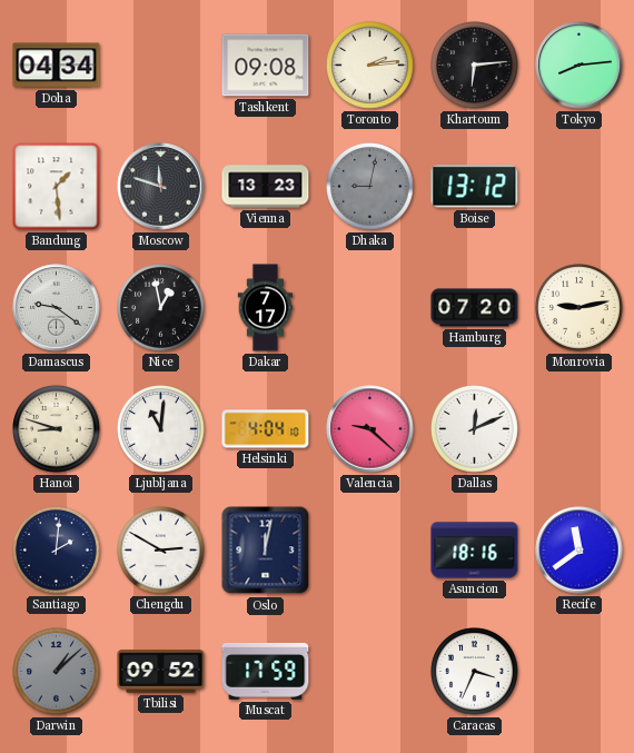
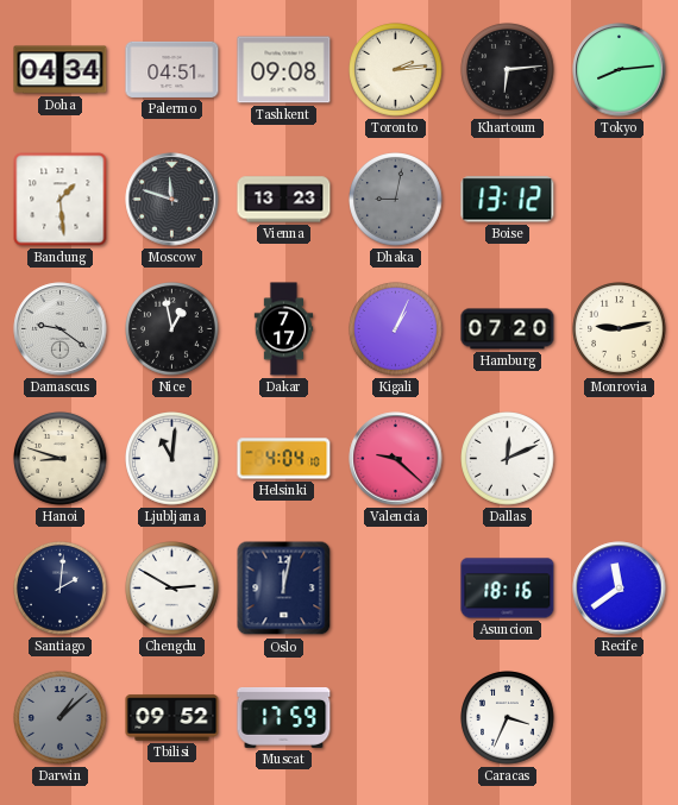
Palermo: none -> 04:51
Kigali: none -> 1:04
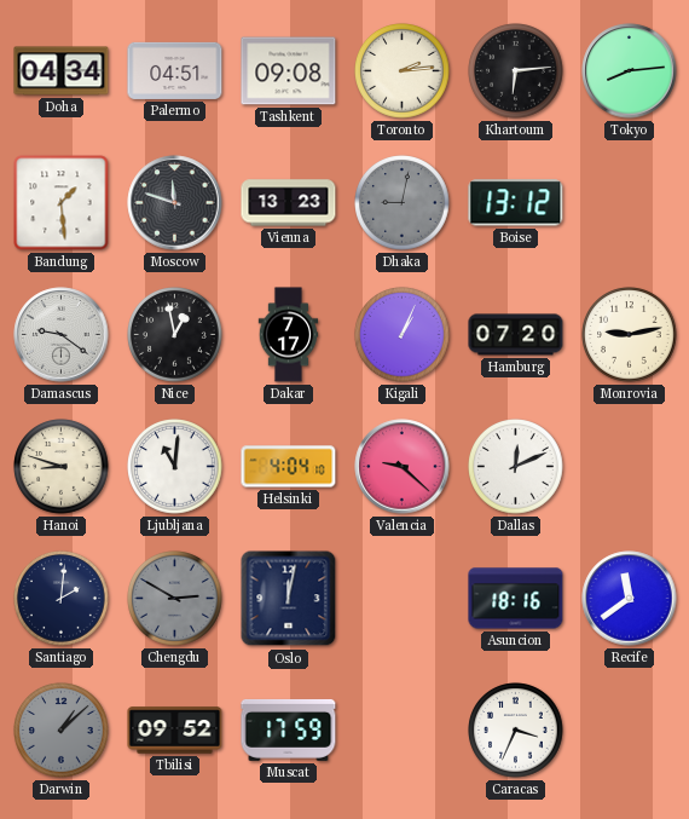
Chengdu dial: white -> grey
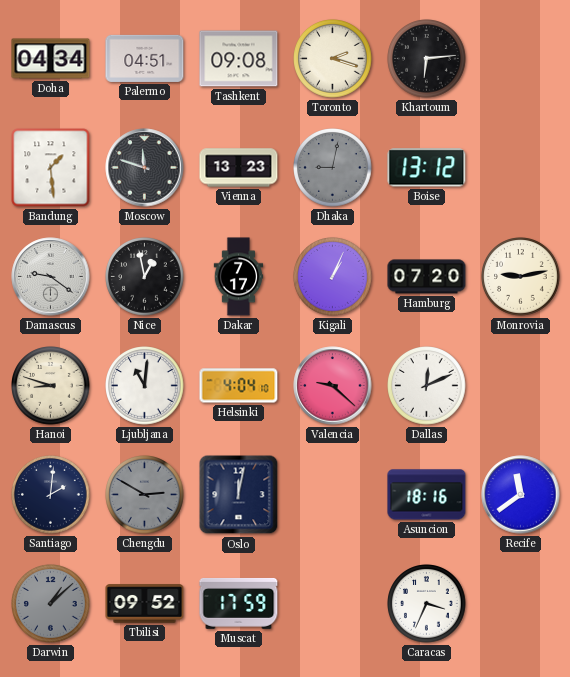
Toronto: 2:14 -> 2:18
Tokyo: 8:14 -> none
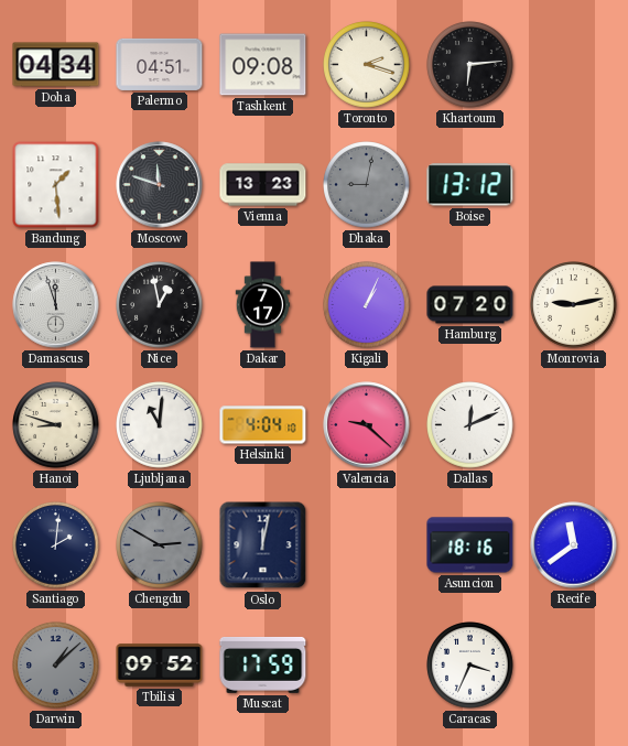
Damascus: 9:21 -> 11:57
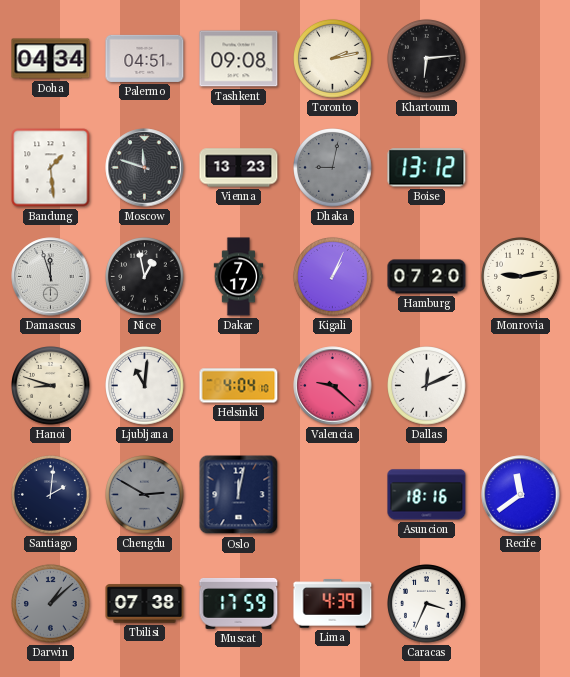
Toronto: 2:18 -> 2:13
Tbilisi: 09:52 -> 07:38
Lima: none -> 4:39
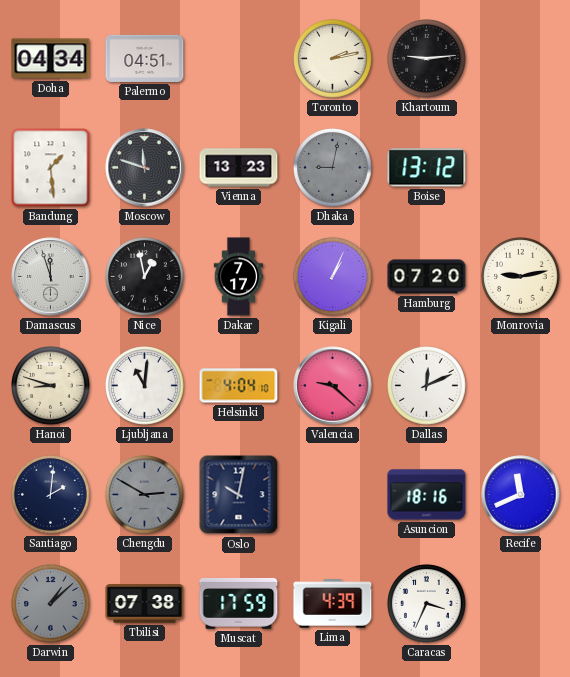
Tashkent: 09:08 -> none
Khartoum: 6:14 -> 9:14
Oslo: 12:02 -> 10:02
Recife: 11:39 -> 11:41
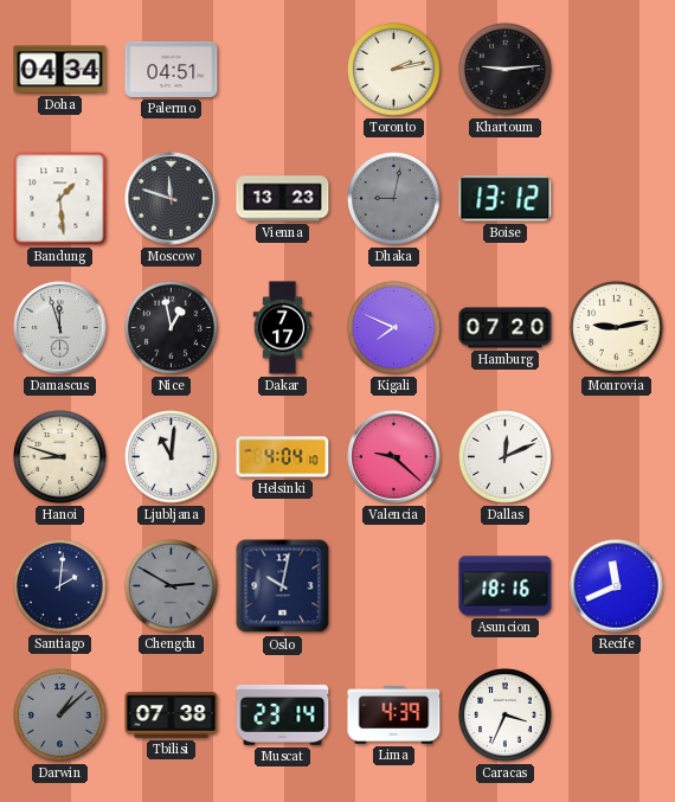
Kigali: 1:04 -> 7:49
Muscat: 17:59 -> 23:14
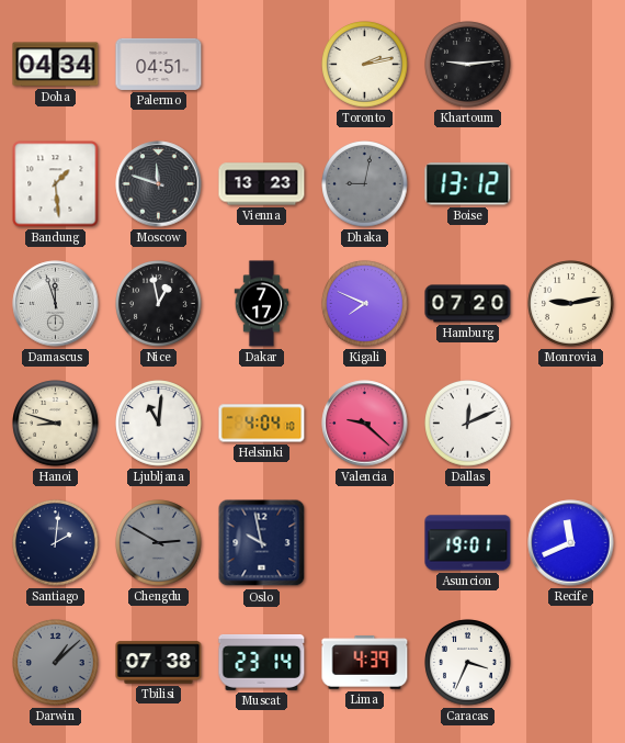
Oslo: 10:02 -> 9:58
Asuncion: 18:16 -> 19:01
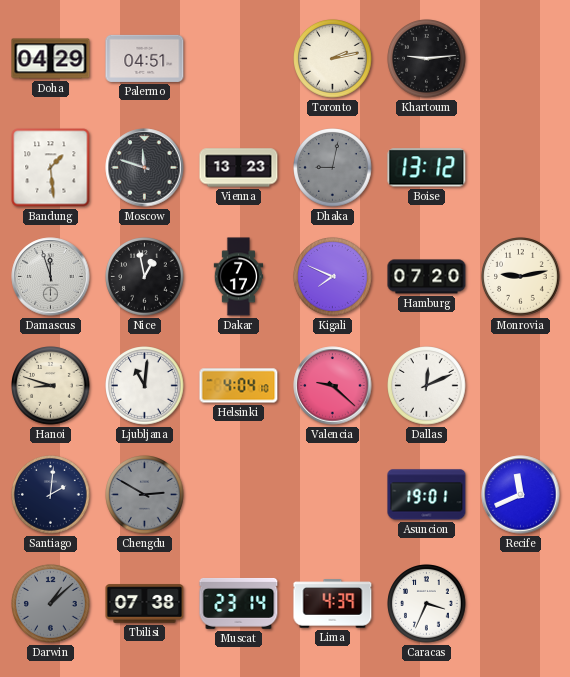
Doha: 04:34 -> 04:29
Oslo: 9:58 -> none
